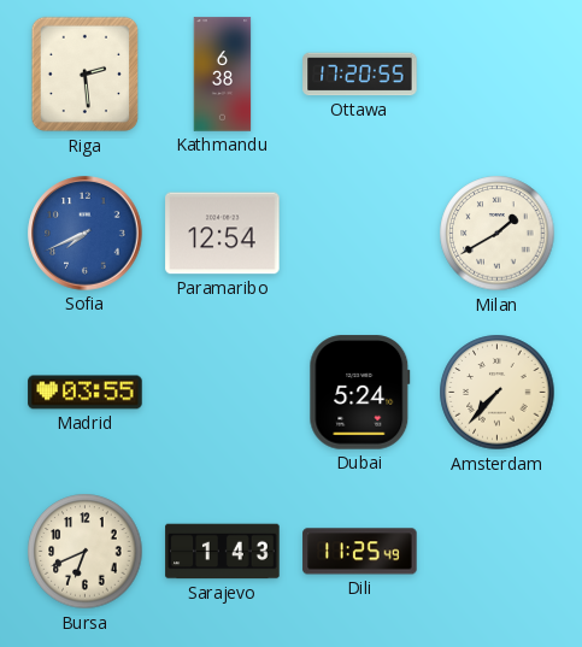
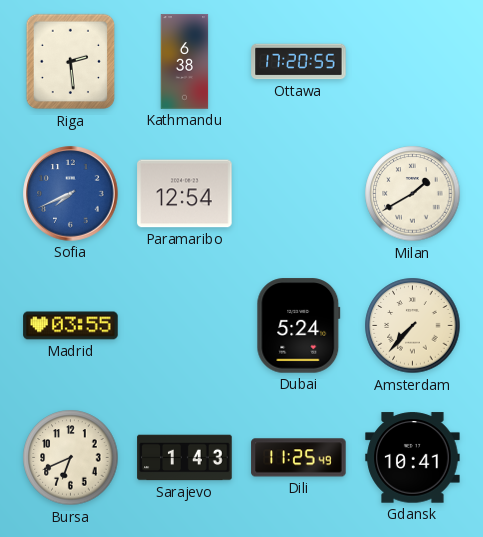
Gdansk: none -> 10:41
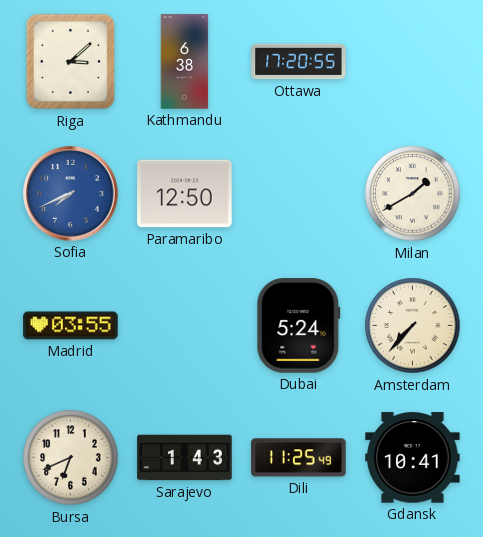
Riga: 2:29 -> 3:08
Paramaribo: 12:54 -> 12:50
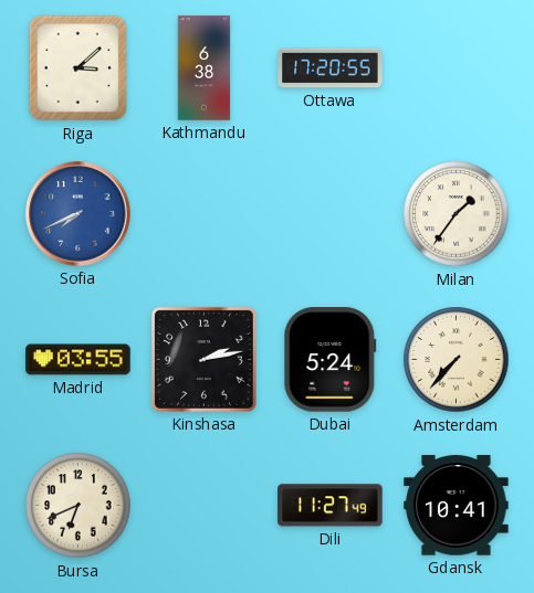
Paramaribo: 12:50 -> none
Milan: 1:40 -> 1:36
Kinshasa: none -> 2:13
Sarajevo: 1:43 -> none
Dili: 11:25 -> 11:27
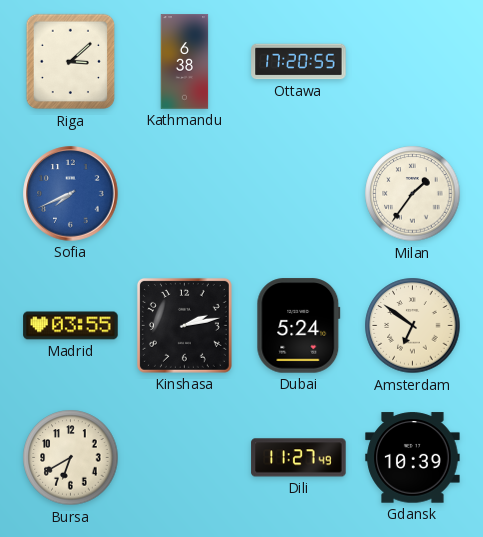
Amsterdam: 7:37 -> 6:51
Bursa: 6:41 -> 6:40
Gdansk: 10:41 -> 10:39
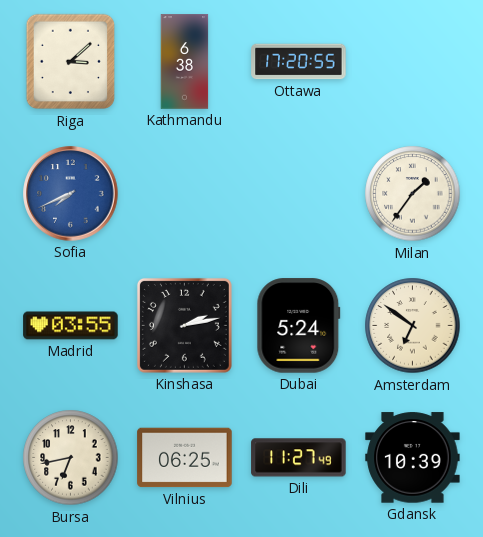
Bursa: 6:40 -> 6:43
Vilnius: none -> 06:25
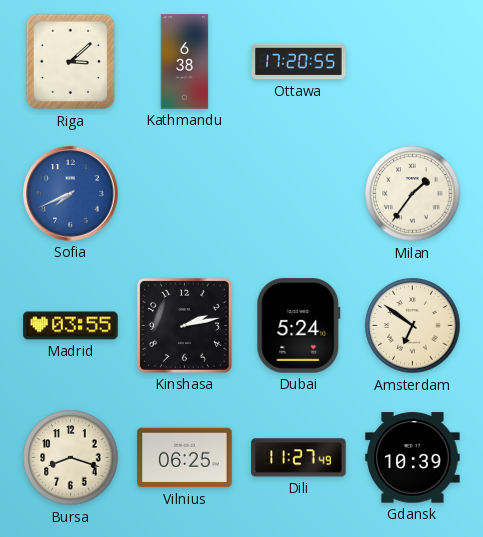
Bursa: 6:43 -> 8:18
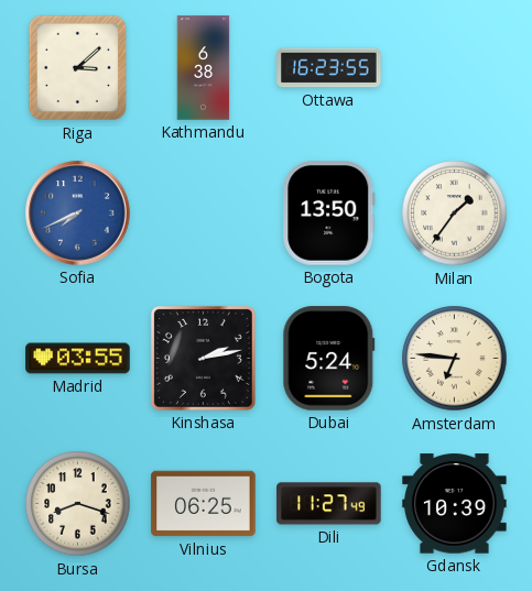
Ottawa: 17:20 -> 16:23
Bogota: none -> 13:50
Amsterdam: 6:51 -> 6:46
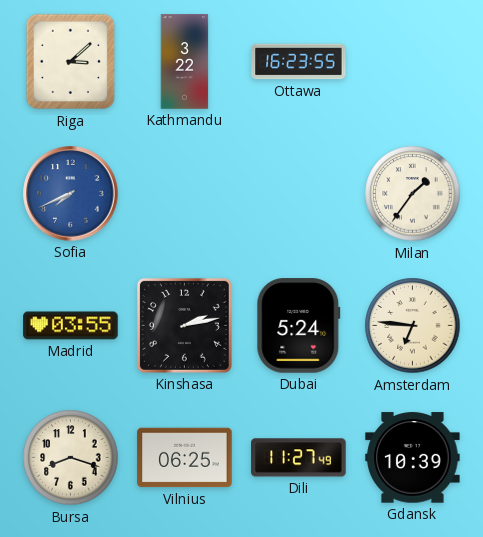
Kathmandu: 6:38 -> 3:22
Bogota: 13:50 -> none
